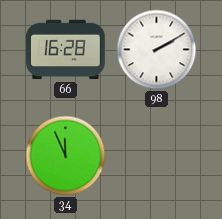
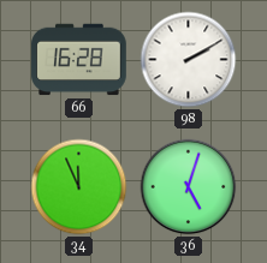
36: none -> 5:03
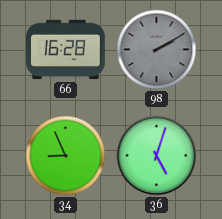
98 dial: white -> grey
34: 11:56 -> 8:56
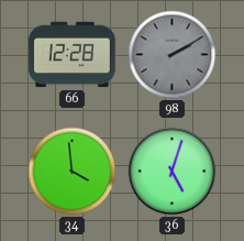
66: 16:28 -> 12:28
34: 8:56 -> 3:59
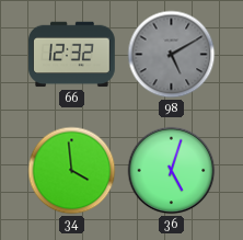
66: 12:28 -> 12:32
98: 2:10 -> 5:10
